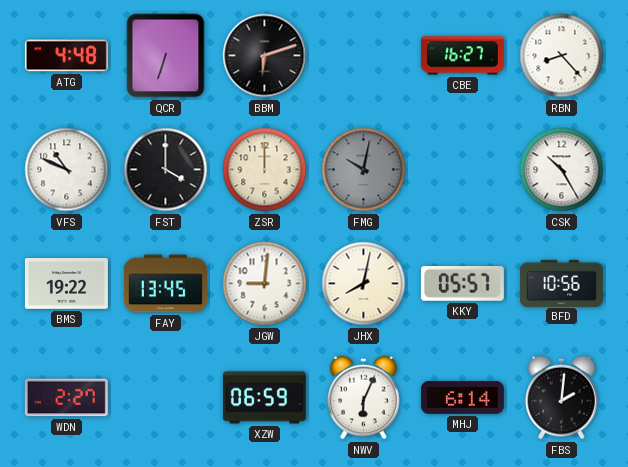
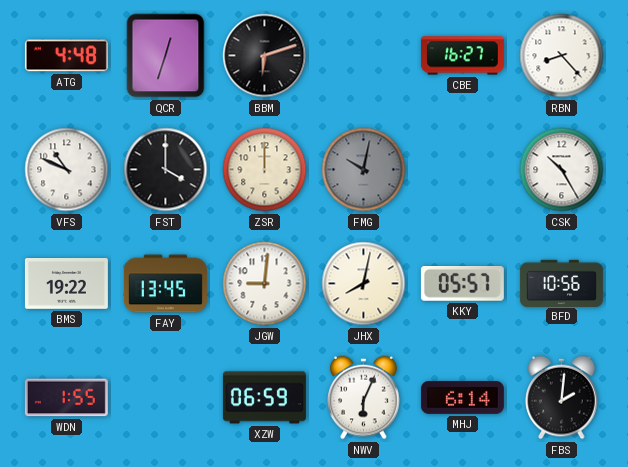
QCR: 6:33 -> 12:33
WDN: 2:27 -> 1:55
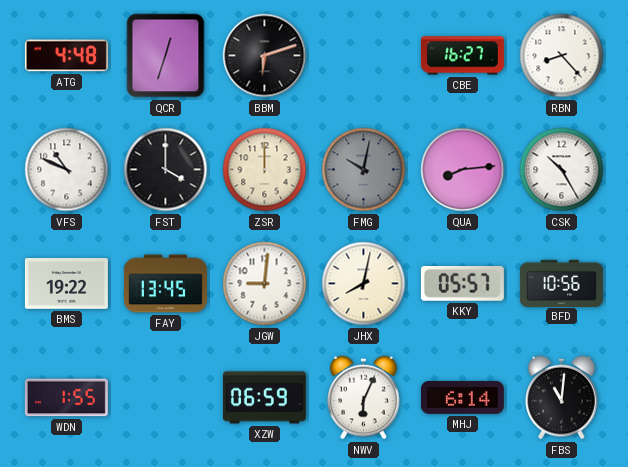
QUA: none -> 8:14
FBS: 2:01 -> 11:01
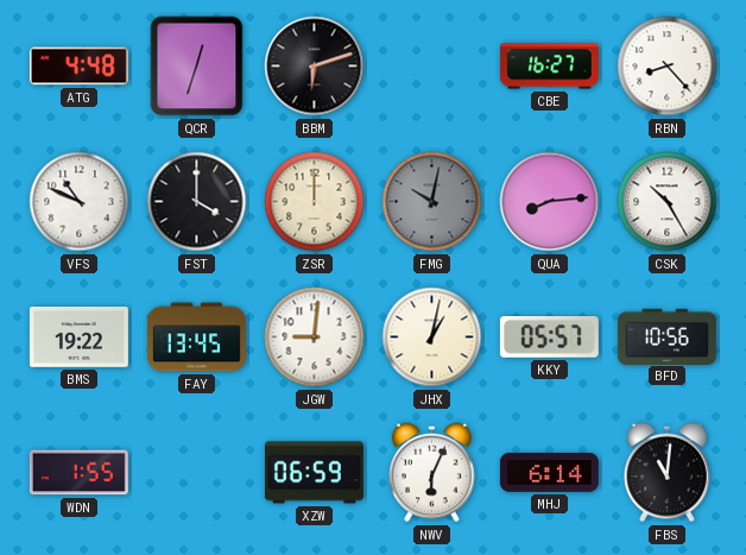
JHX: 8:02 -> 1:02
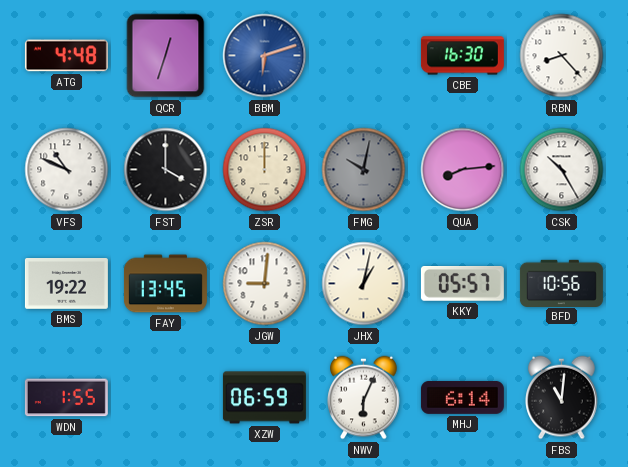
BBM dial: black -> blue
CBE: 16:27 -> 16:30
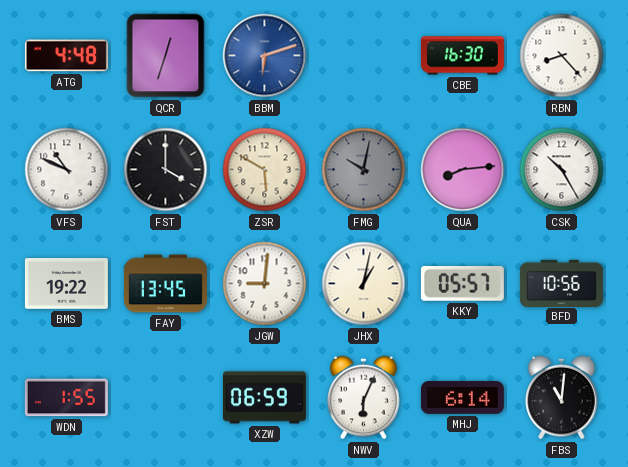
ZSR: 12:00 -> 5:50
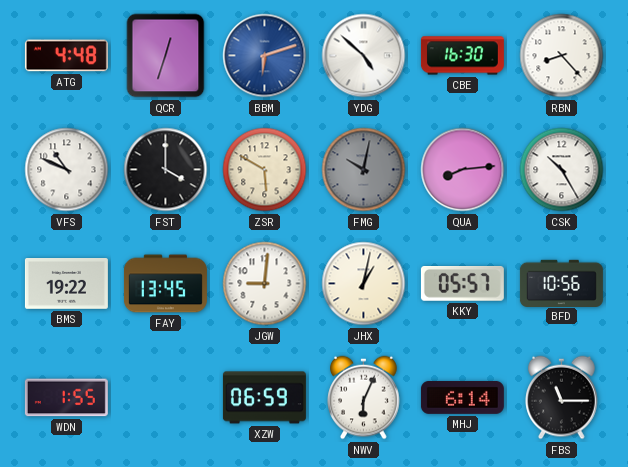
YDG: none -> 4:52
FBS: 11:01 -> 11:15
